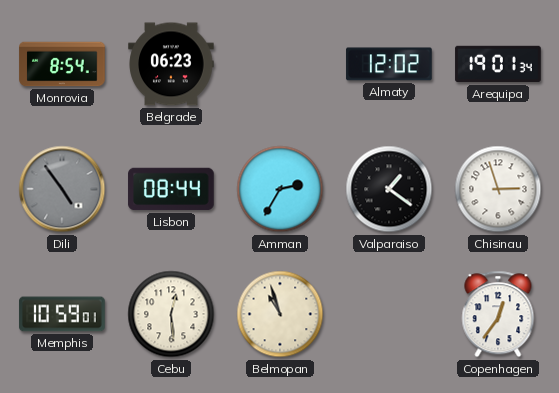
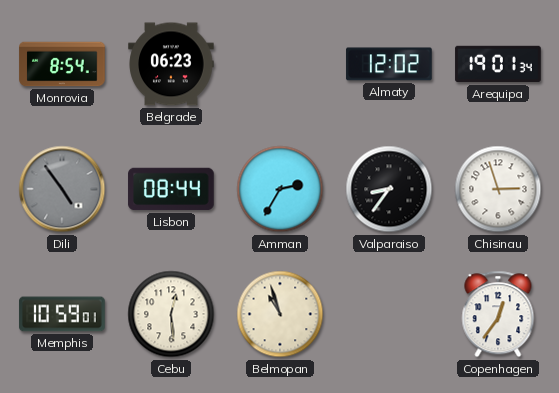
Valparaiso: 1:21 -> 8:36
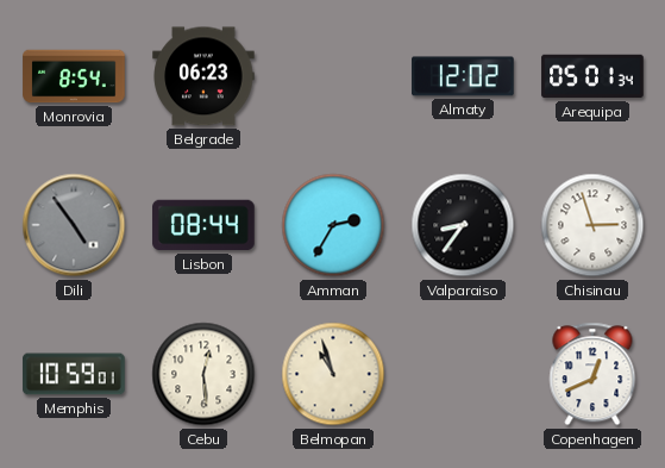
Arequipa: 19:01 -> 05:01
Copenhagen: 12:36 -> 12:41
